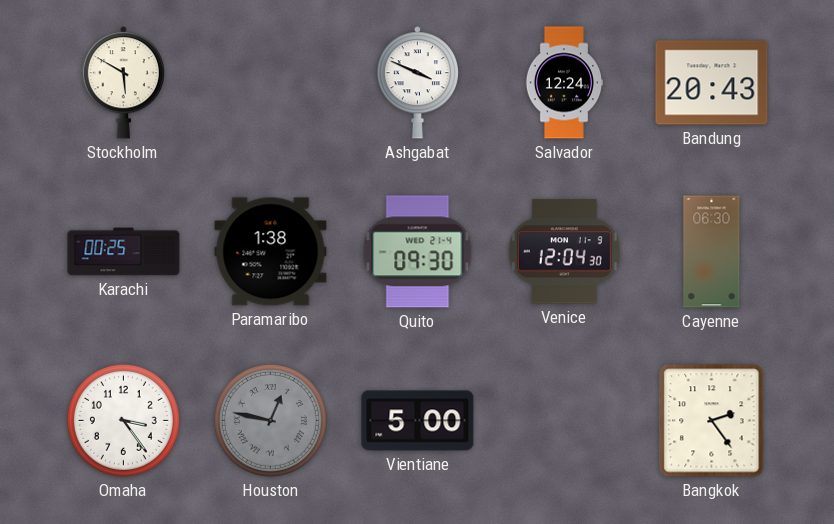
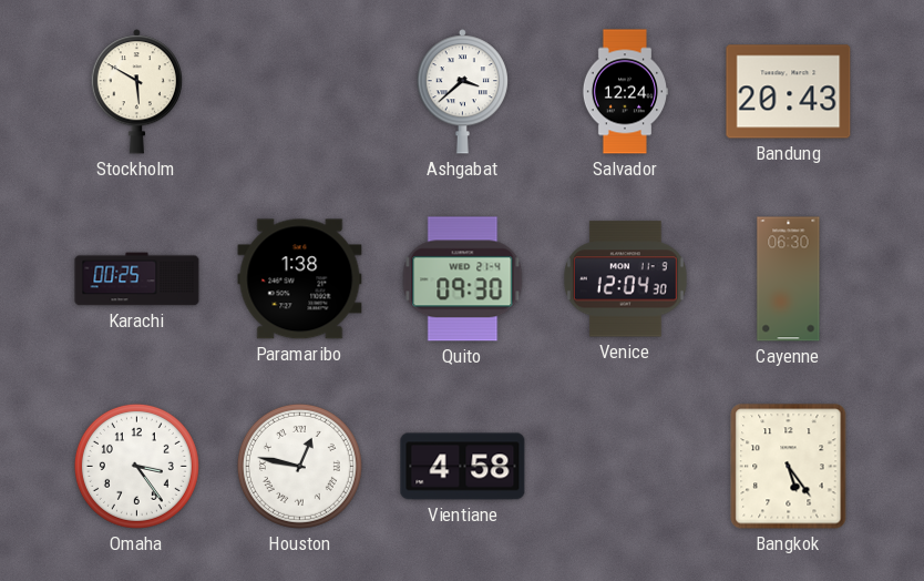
Ashgabat: 3:49 -> 3:38
Houston dial: grey -> white
Vientiane: 5:00 -> 4:58
Bangkok: 2:24 -> 5:24
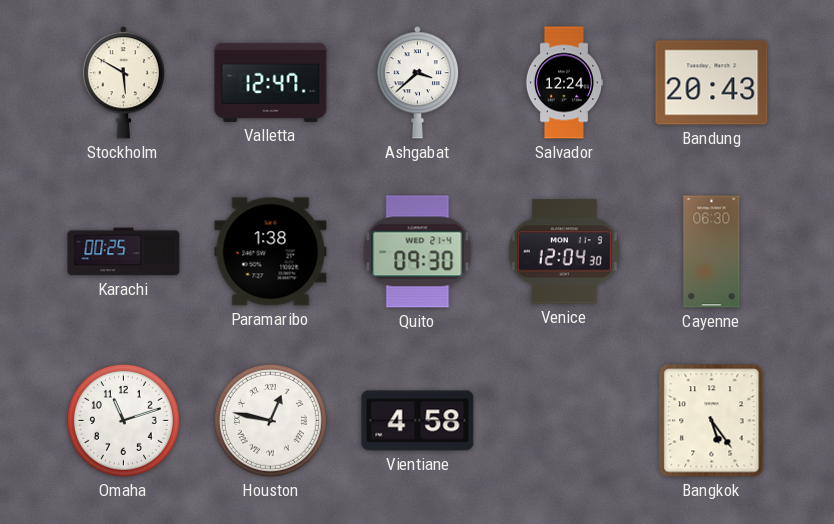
Valletta: none -> 12:47
Omaha: 3:24 -> 11:12
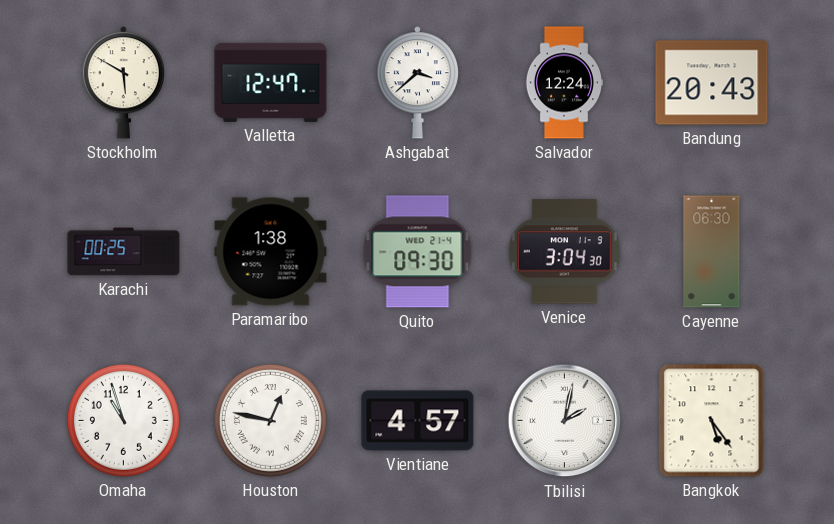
Venice: 12:04 -> 3:04
Omaha: 11:12 -> 10:57
Vientiane: 4:58 -> 4:57
Tbilisi: none -> 2:02
